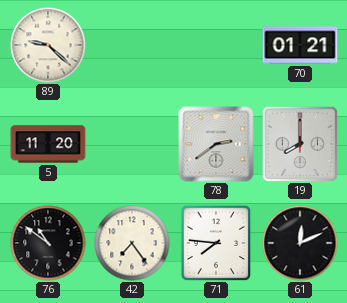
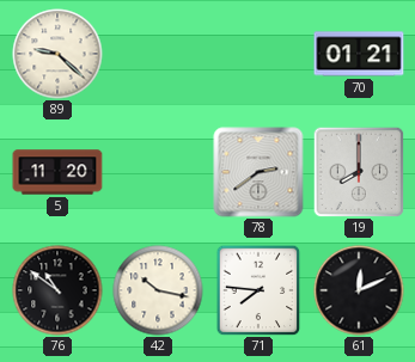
42: 7:24 -> 10:17
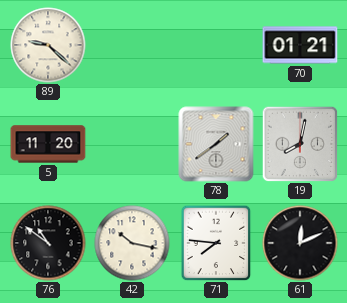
78: 2:39 -> 1:39
19: 8:00 -> 8:02
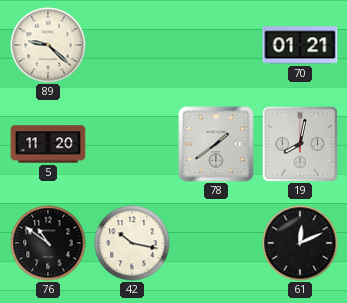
71: 7:46 -> none
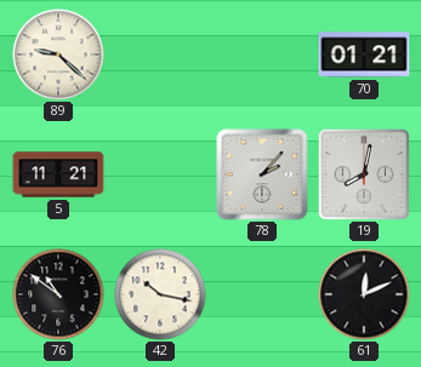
5: 11:20 -> 11:21
78: 1:39 -> 2:07
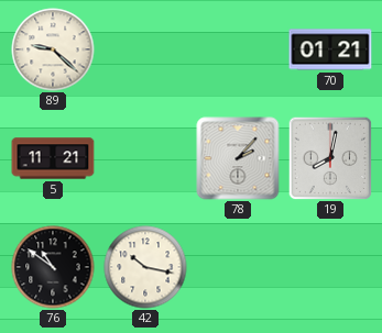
61: 12:11 -> none
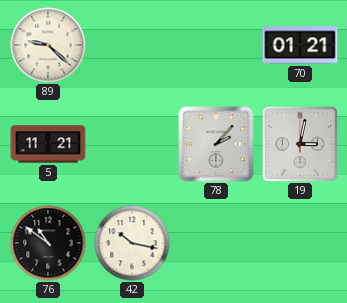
19: 8:02 -> 3:02
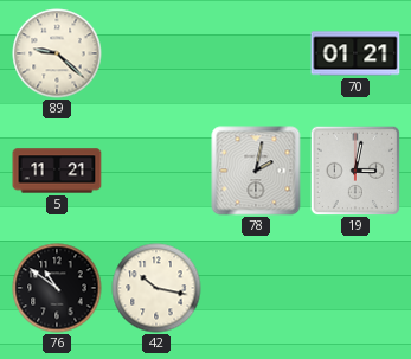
78: 2:07 -> 2:02
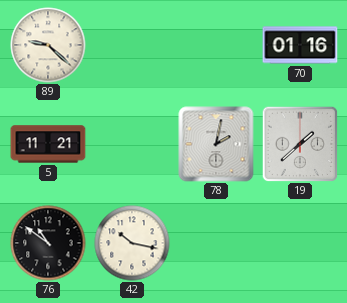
70: 01:21 -> 01:16
19: 3:02 -> 1:38
